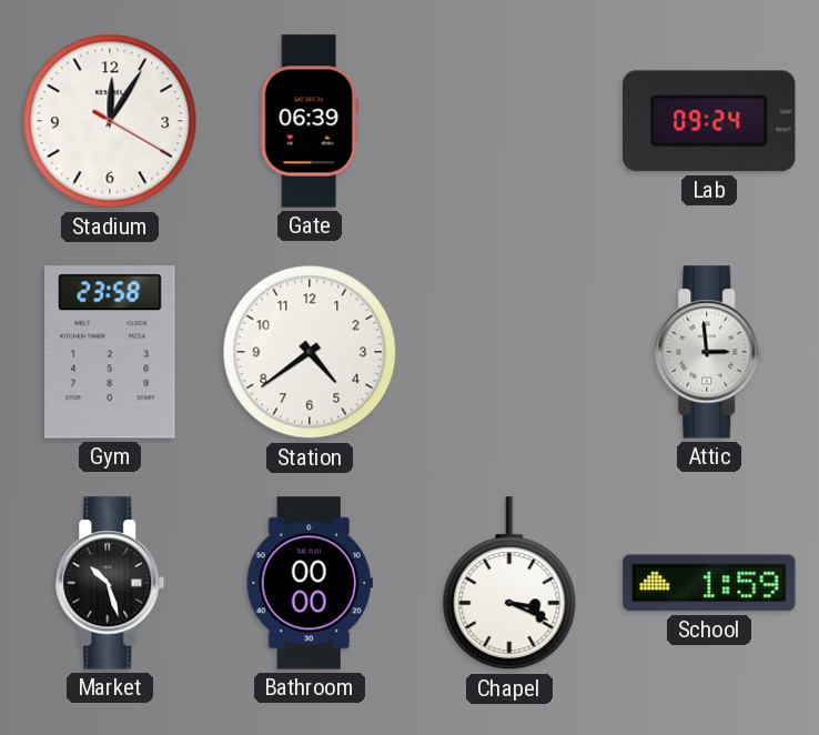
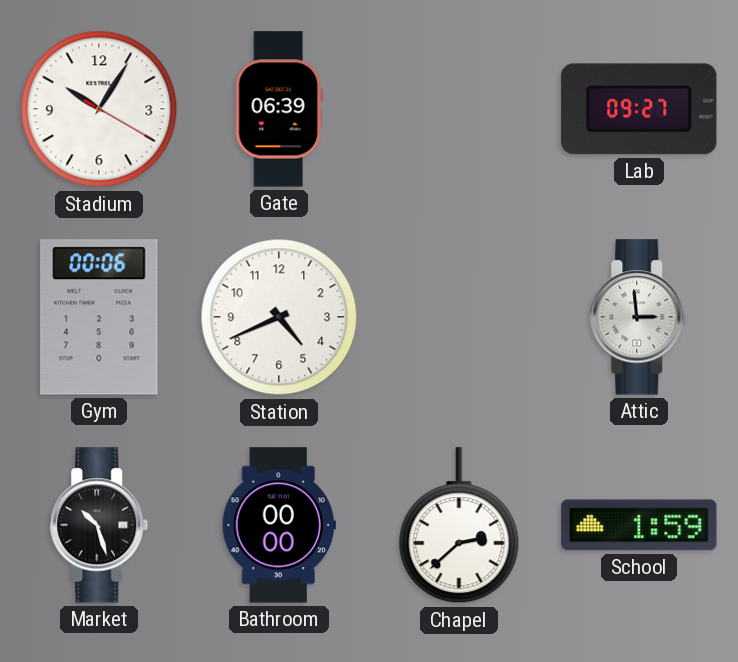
Stadium: 12:05 -> 10:05
Lab: 09:24 -> 09:27
Gym: 23:58 -> 00:06
Station: 4:39 -> 4:41
Chapel: 3:19 -> 2:38
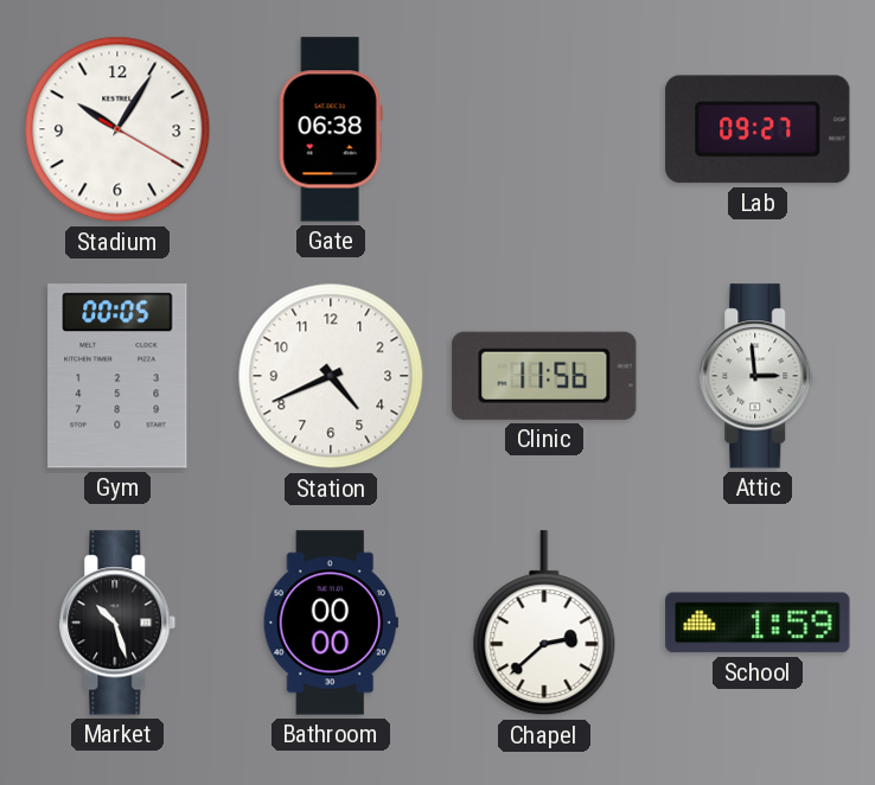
Gate: 06:39 -> 06:38
Gym: 00:06 -> 00:05
Clinic: none -> 11:56
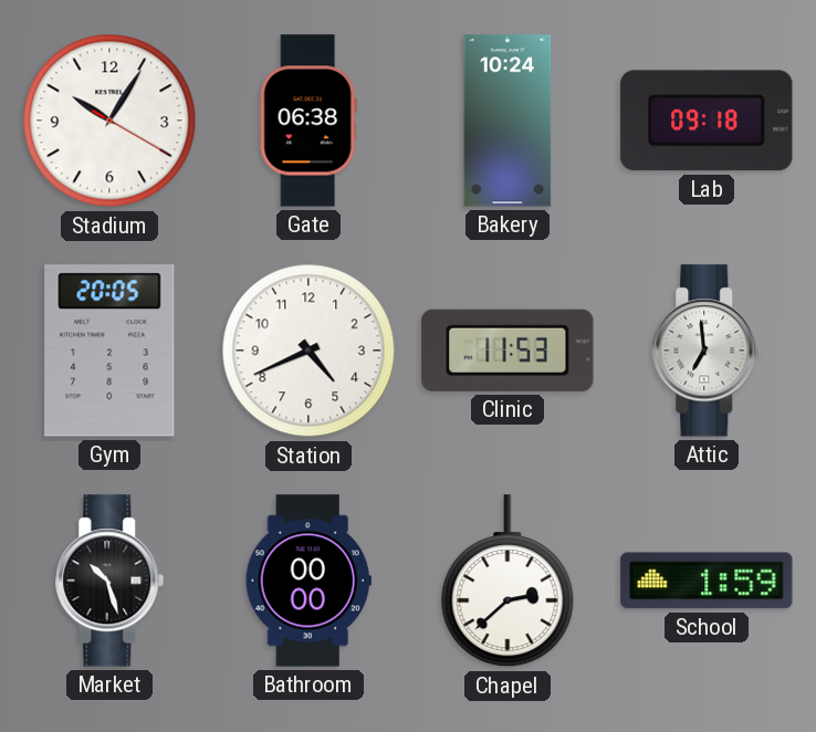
Bakery: none -> 10:24
Lab: 09:27 -> 09:18
Gym: 00:05 -> 20:05
Clinic: 11:56 -> 11:53
Attic: 2:59 -> 6:59
